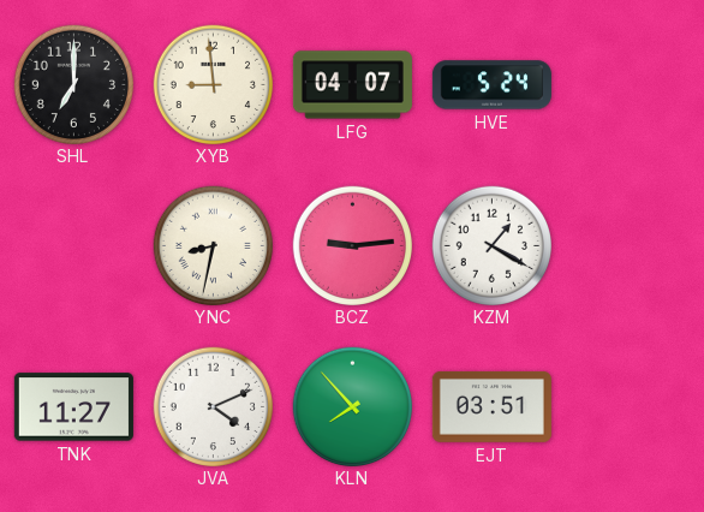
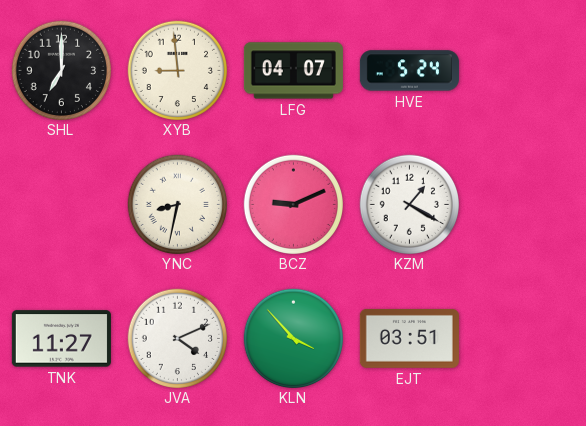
BCZ: 9:14 -> 9:11
KLN: 7:53 -> 3:53
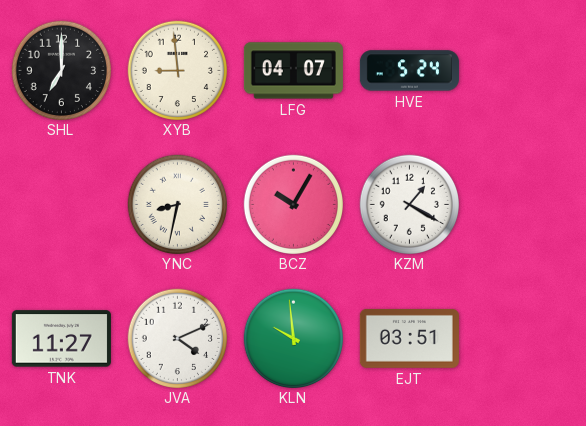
BCZ: 9:11 -> 10:05
KLN: 3:53 -> 9:59
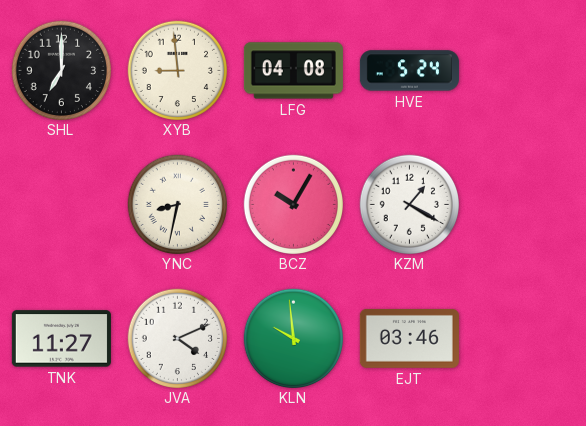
LFG: 04:07 -> 04:08
EJT: 03:51 -> 03:46
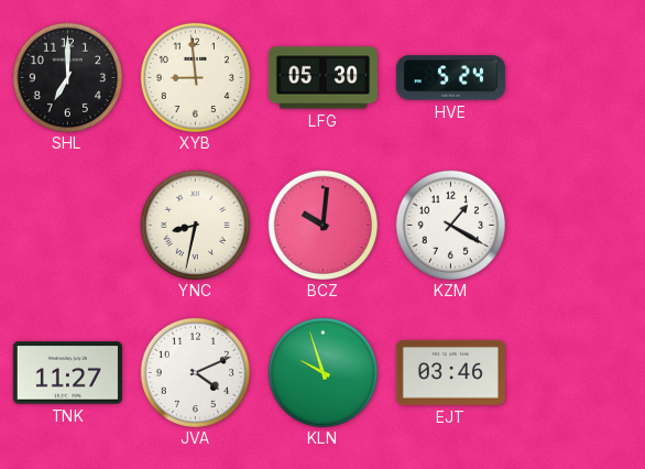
LFG: 04:08 -> 05:30
BCZ: 10:05 -> 10:01
KLN: 9:59 -> 9:57
